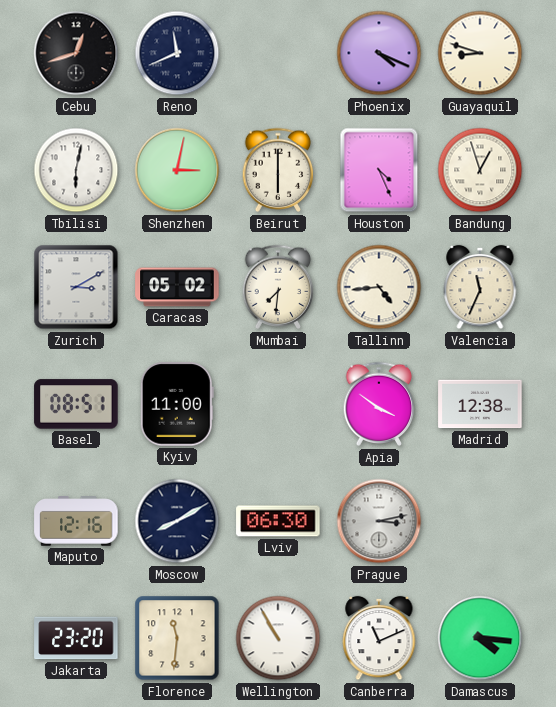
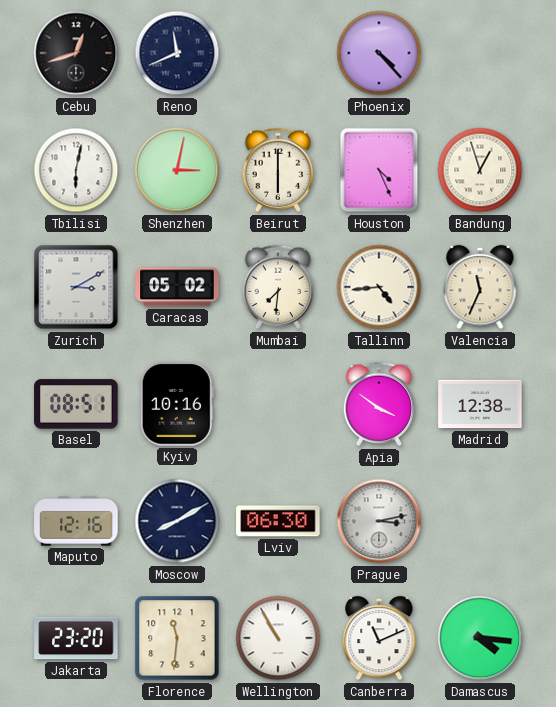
Phoenix: 4:19 -> 4:23
Guayaquil: 8:48 -> none
Kyiv: 11:00 -> 10:16
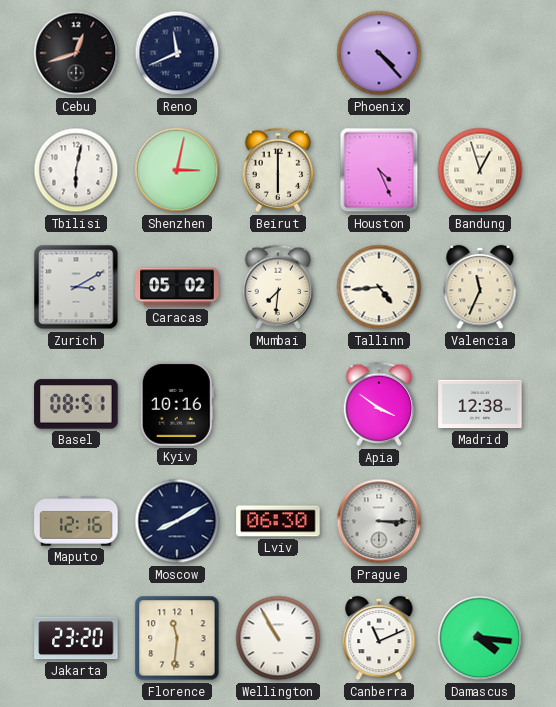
Prague: 3:13 -> 3:15
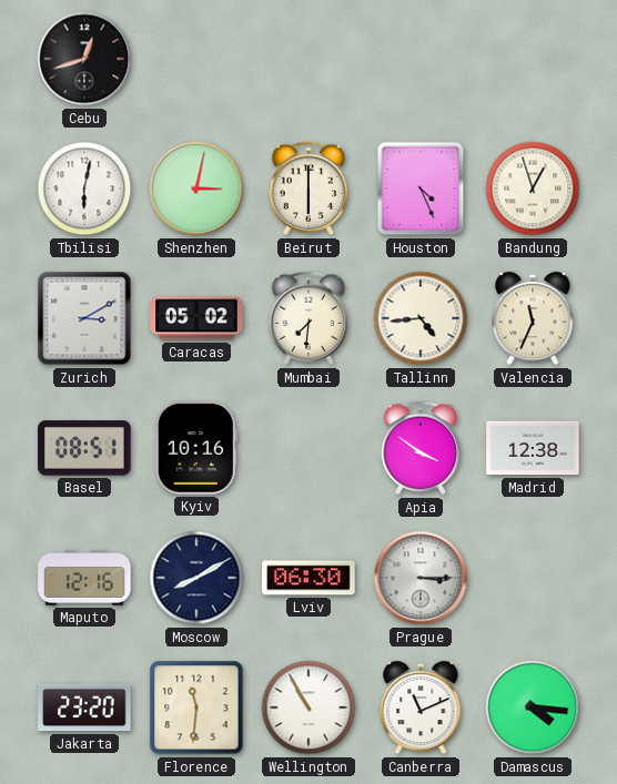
Reno: 11:41 -> none
Phoenix: 4:23 -> none
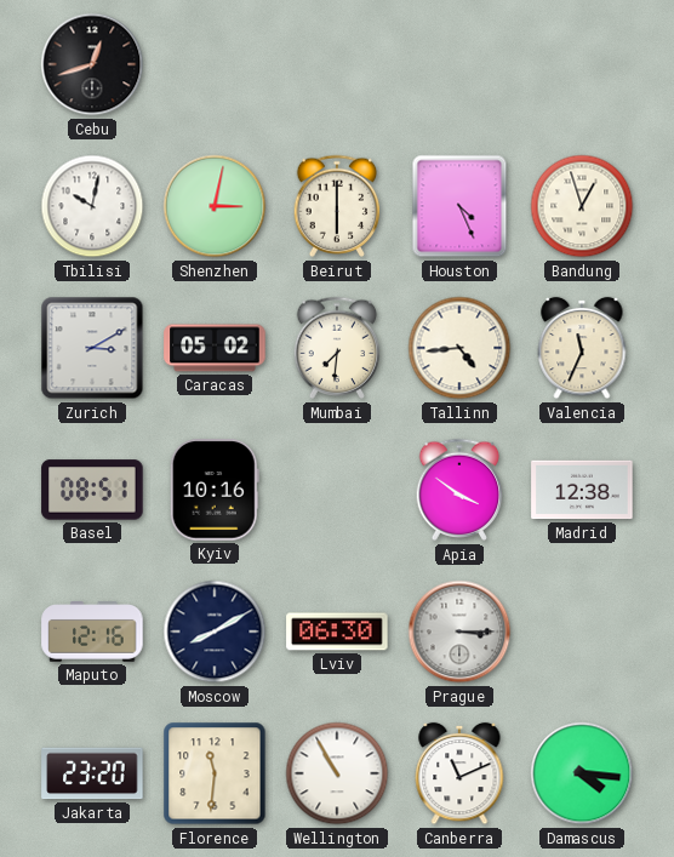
Tbilisi: 6:02 -> 10:02
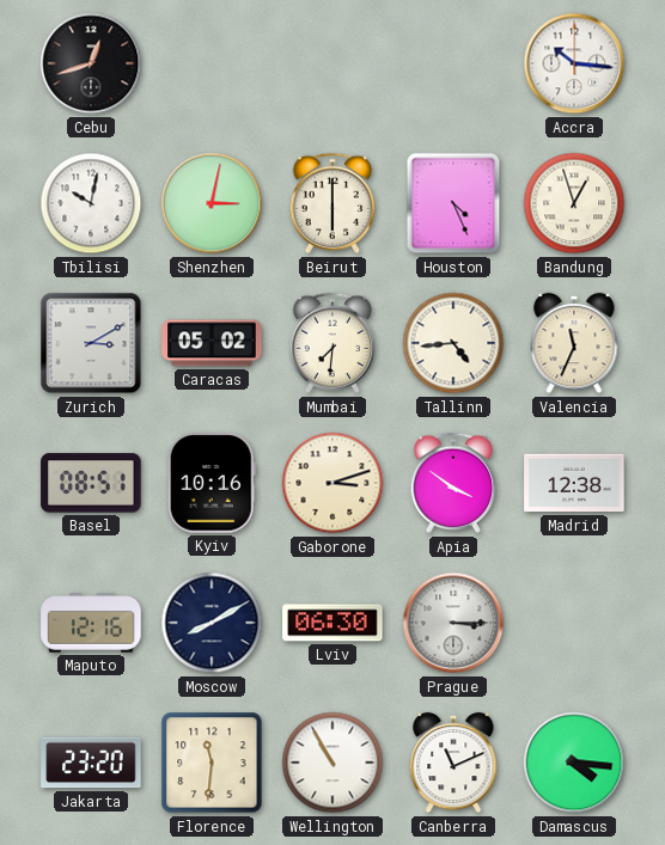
Accra: none -> 10:16
Gaborone: none -> 3:12
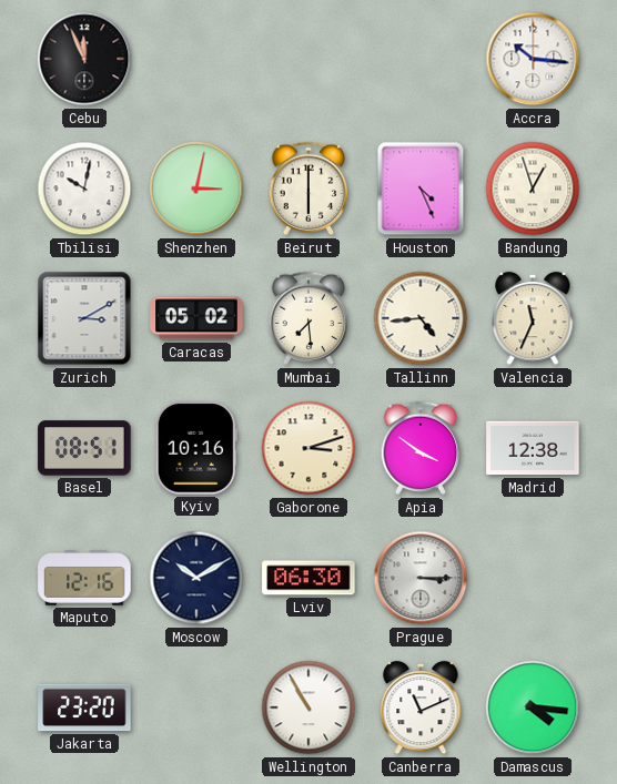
Cebu: 12:42 -> 11:56
Mumbai: 7:31 -> 7:29
Moscow: 8:10 -> 10:10
Florence: 11:31 -> none
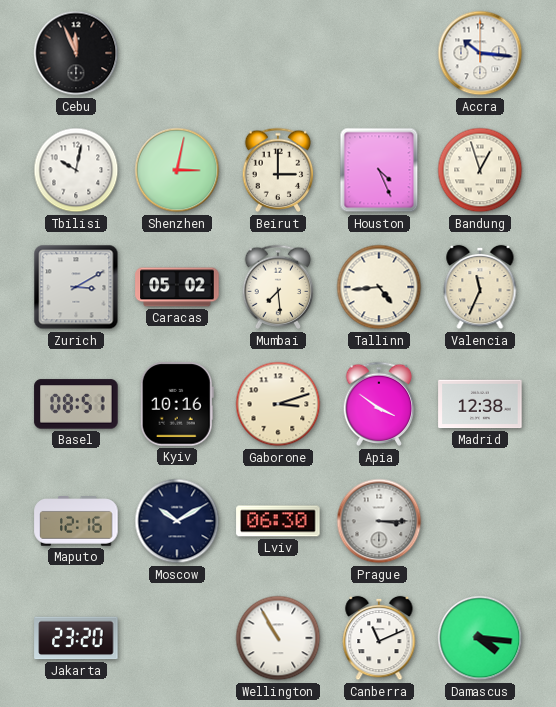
Beirut: 6:00 -> 3:00
